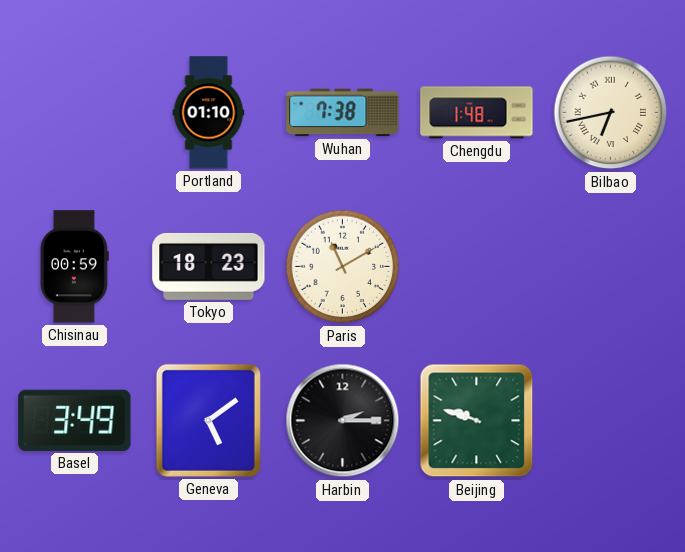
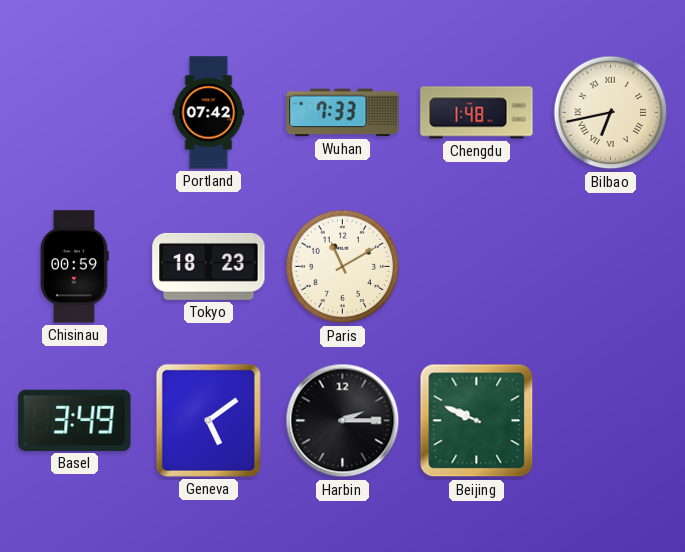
Portland: 01:10 -> 07:42
Wuhan: 7:38 -> 7:33
Beijing: 9:48 -> 9:49
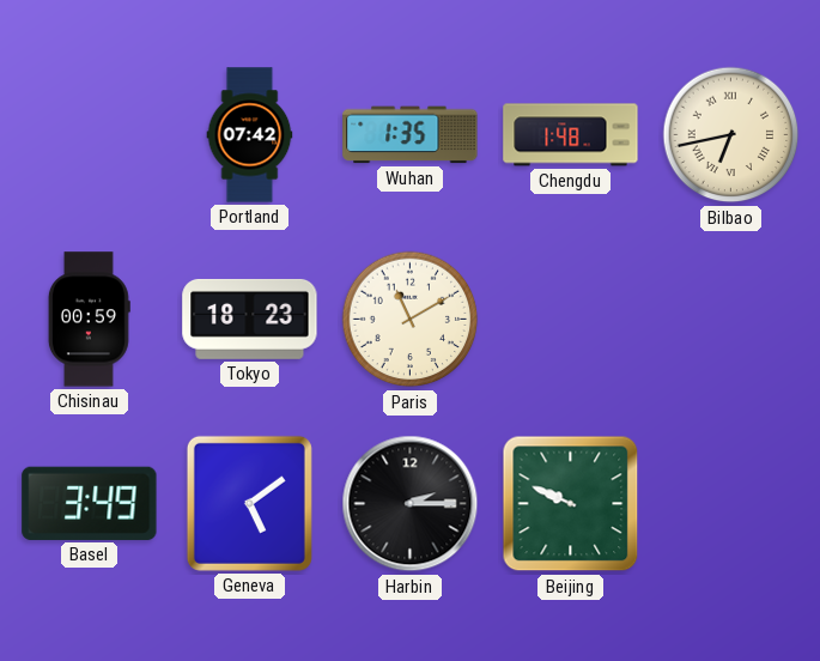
Wuhan: 7:33 -> 1:35
